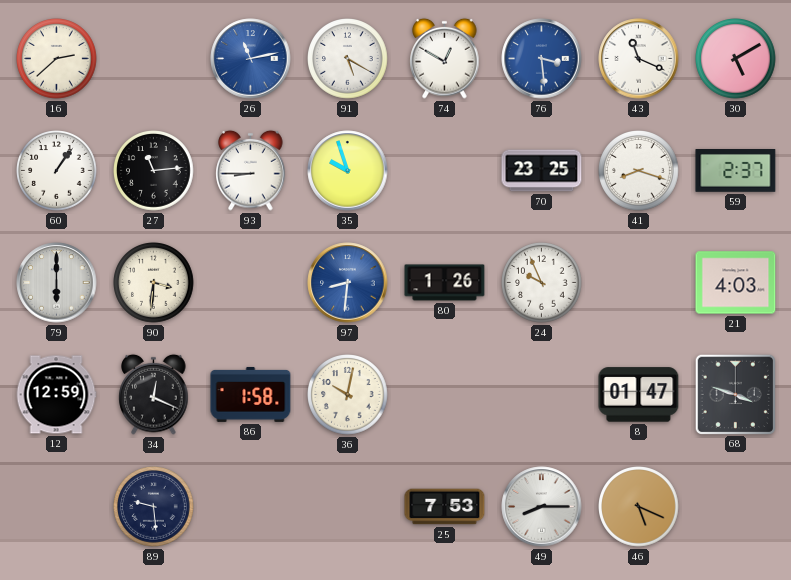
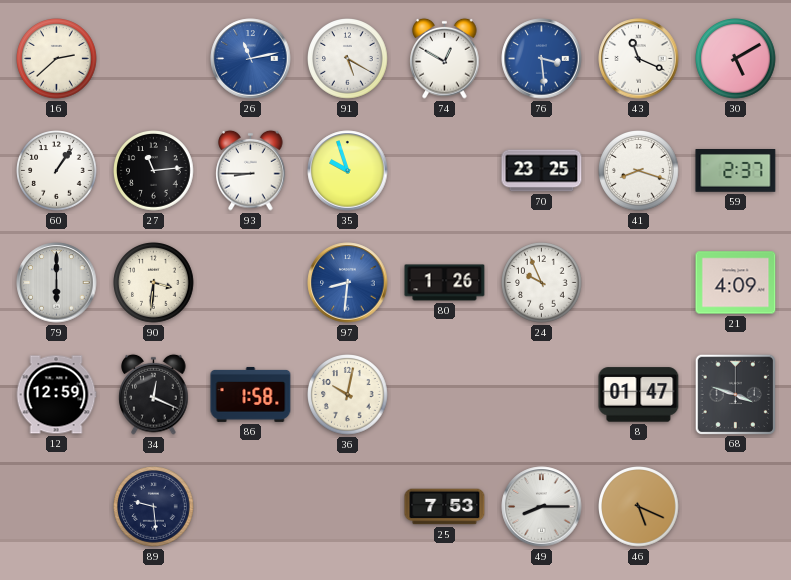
21: 4:03 -> 4:09
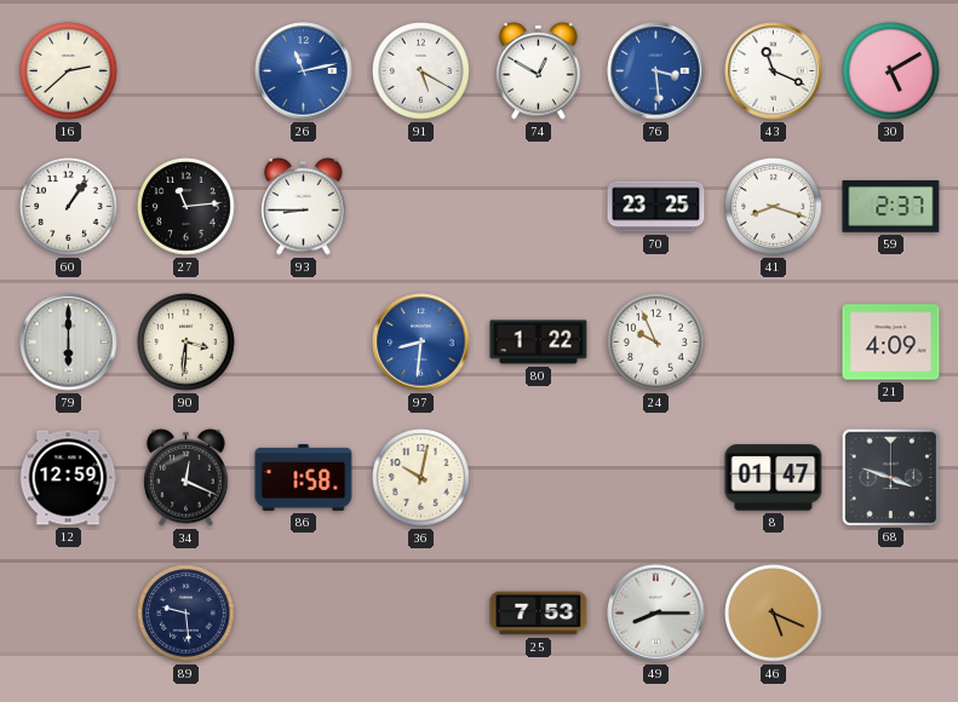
35: 9:57 -> none
80: 1:26 -> 1:22
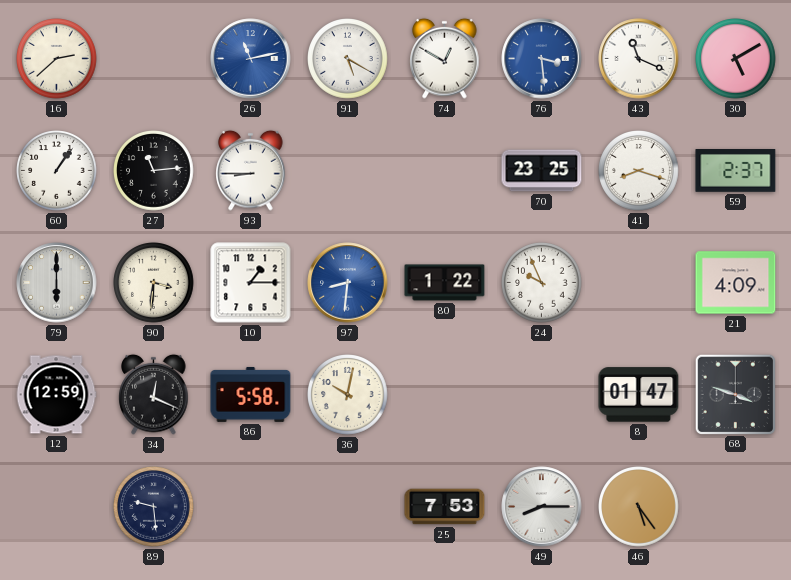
10: none -> 1:15
86: 1:58 -> 5:58
46: 5:19 -> 5:24
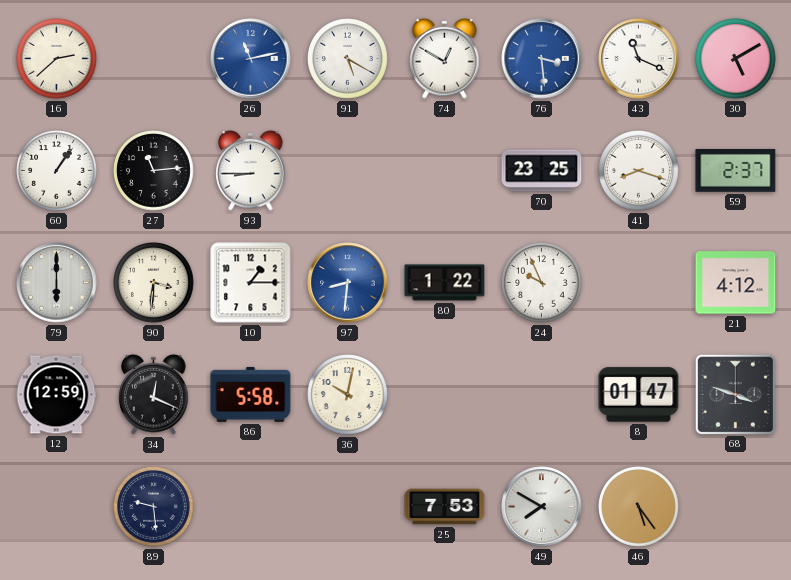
21: 4:09 -> 4:12
49: 8:15 -> 7:50
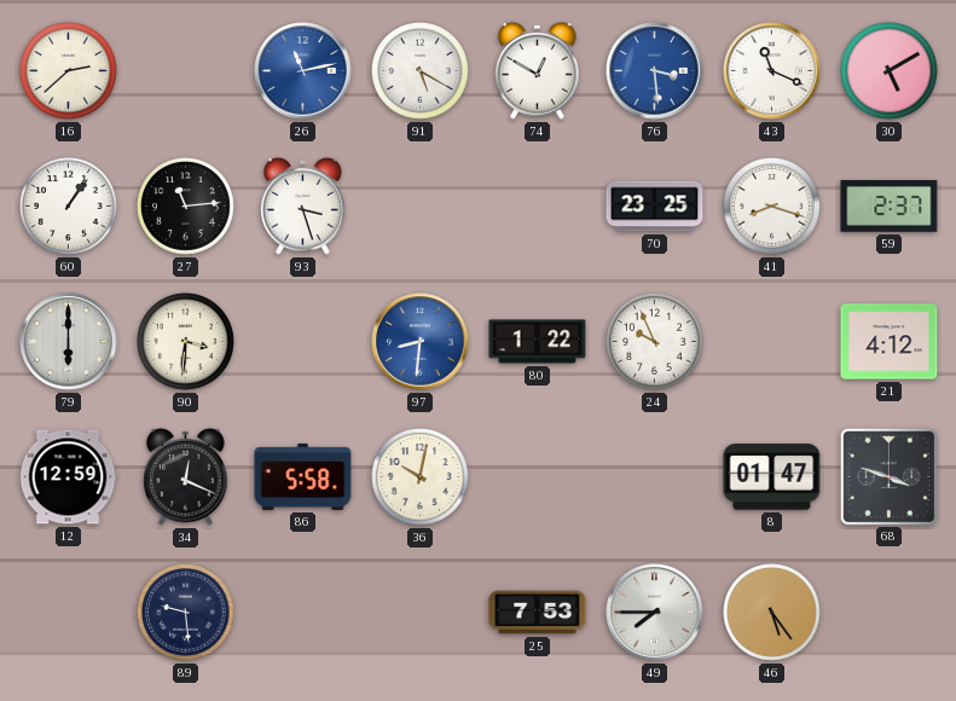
93: 8:45 -> 3:27
10: 1:15 -> none
49: 7:50 -> 7:45
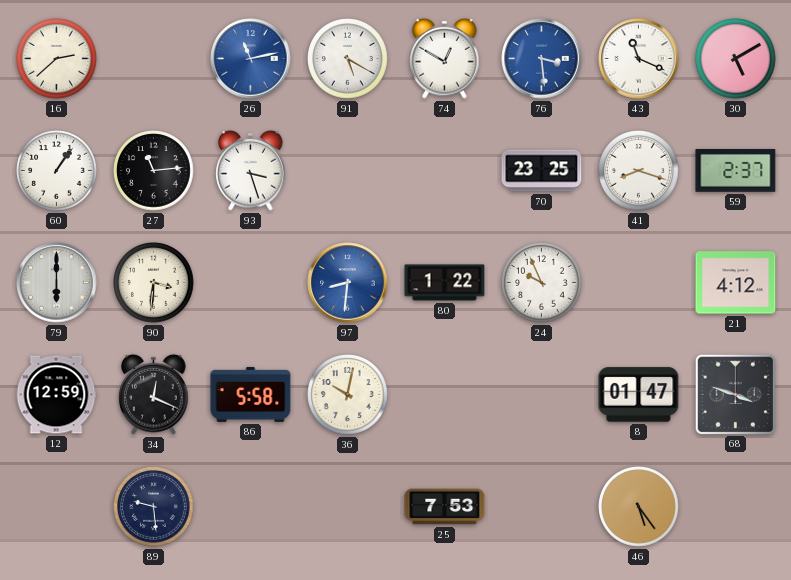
49: 7:45 -> none
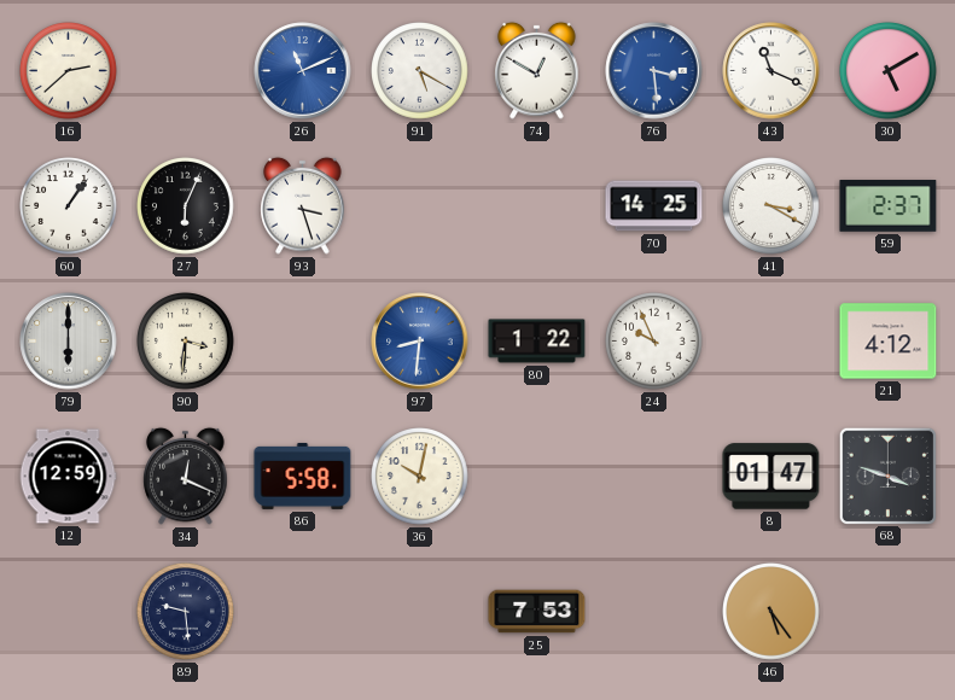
26: 11:13 -> 11:11
27: 11:14 -> 6:04
70: 23:25 -> 14:25
41: 8:18 -> 3:20
